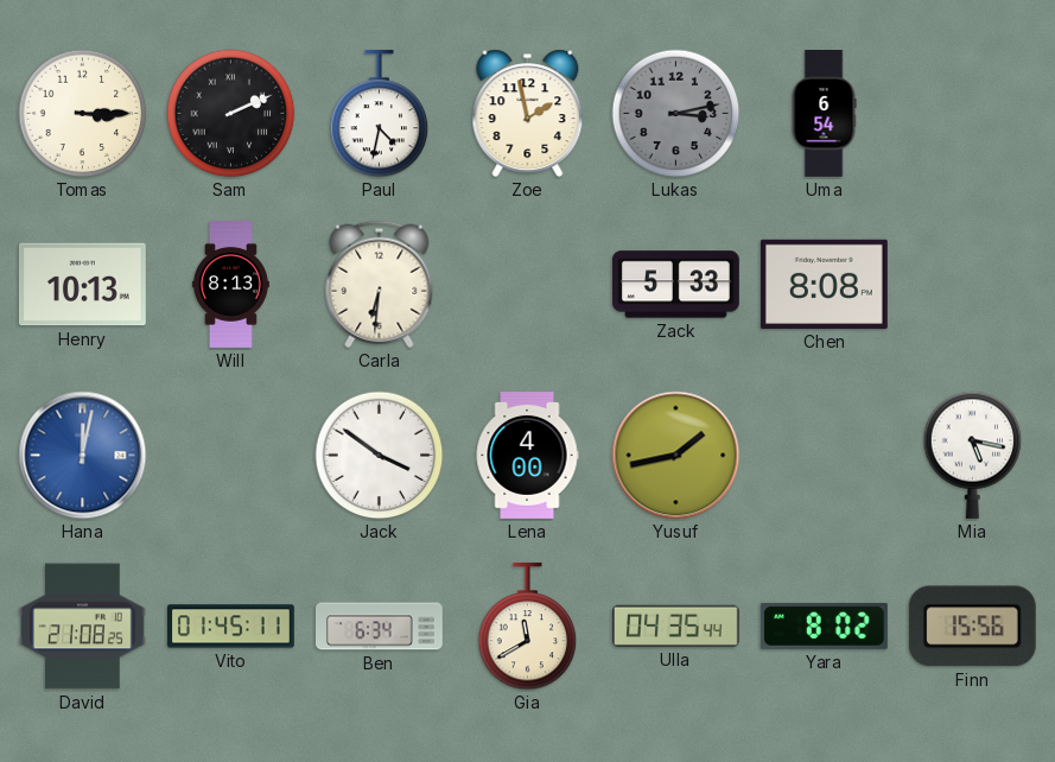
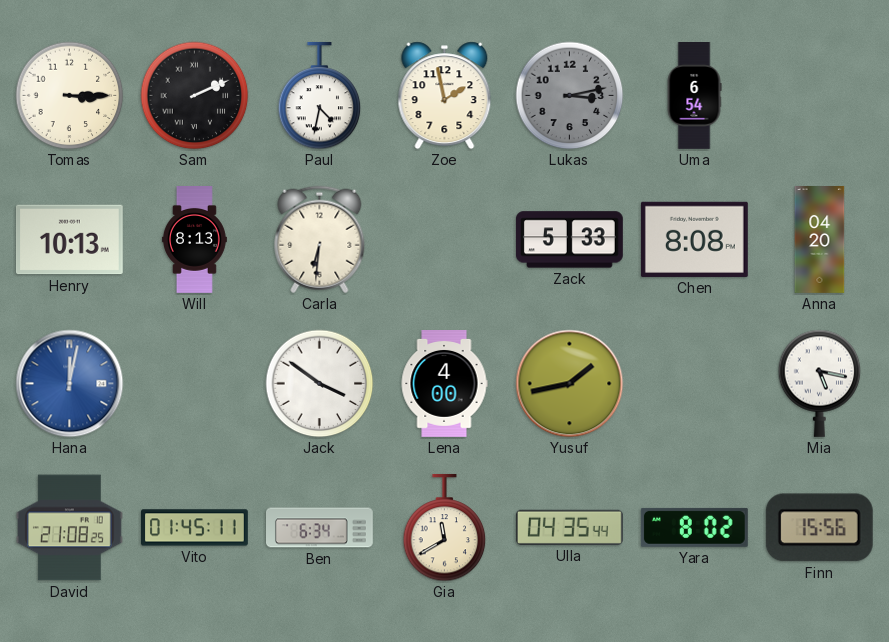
Anna: none -> 04:20
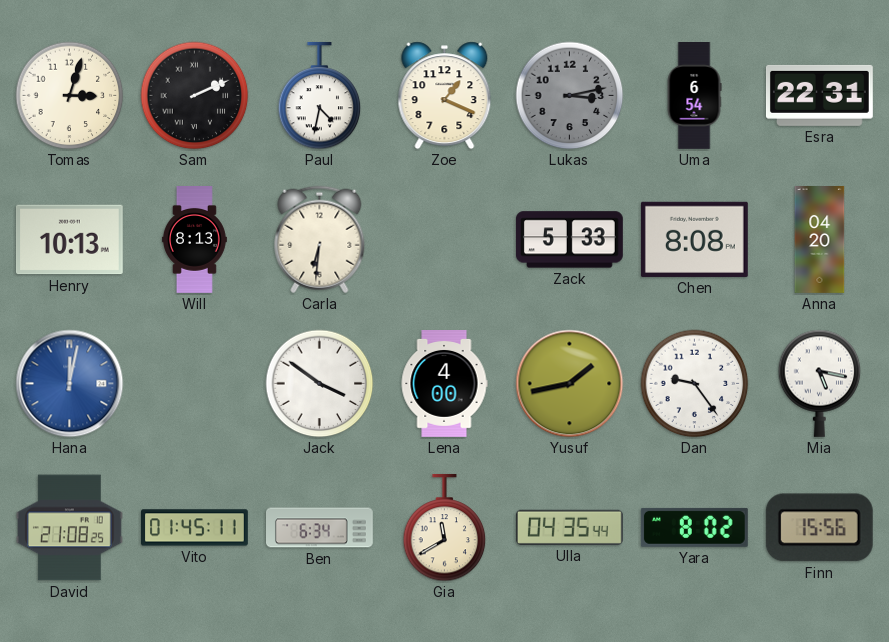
Tomas: 3:15 -> 3:03
Zoe: 1:58 -> 1:19
Esra: none -> 22:31
Dan: none -> 9:24
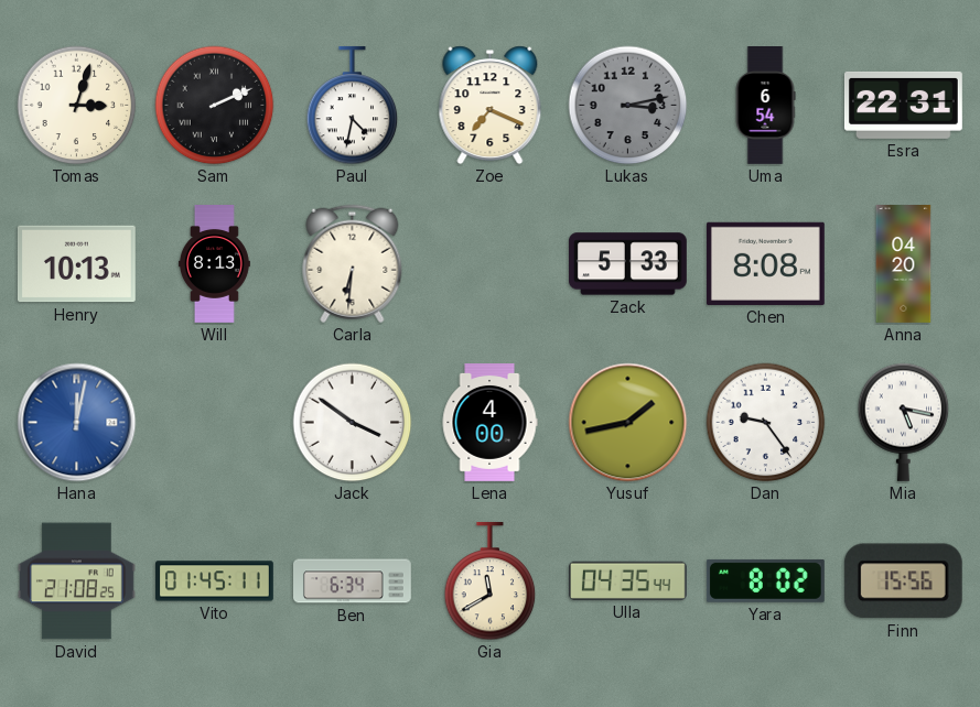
Zoe: 1:19 -> 7:19
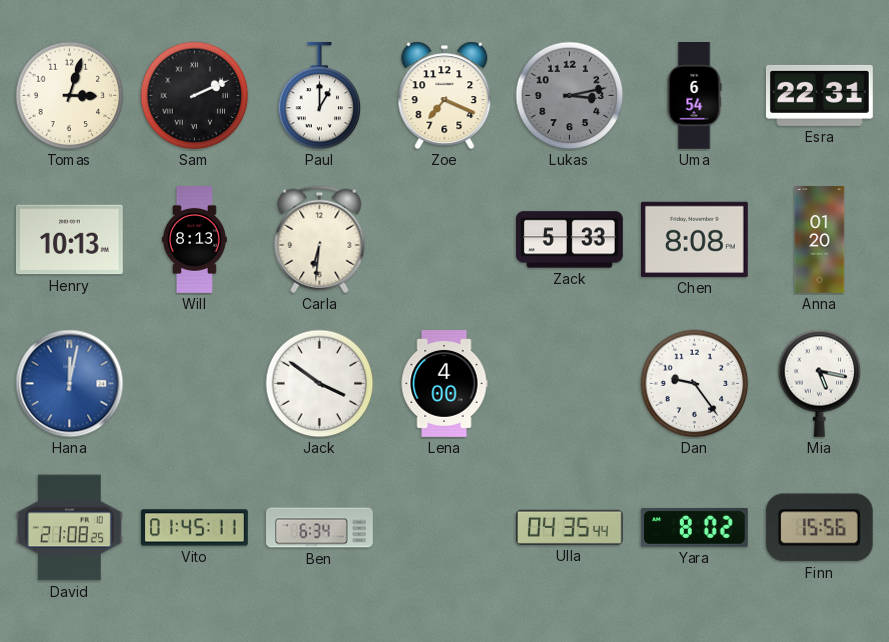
Paul: 4:32 -> 1:00
Anna: 04:20 -> 01:20
Yusuf: 1:43 -> none
Gia: 11:40 -> none
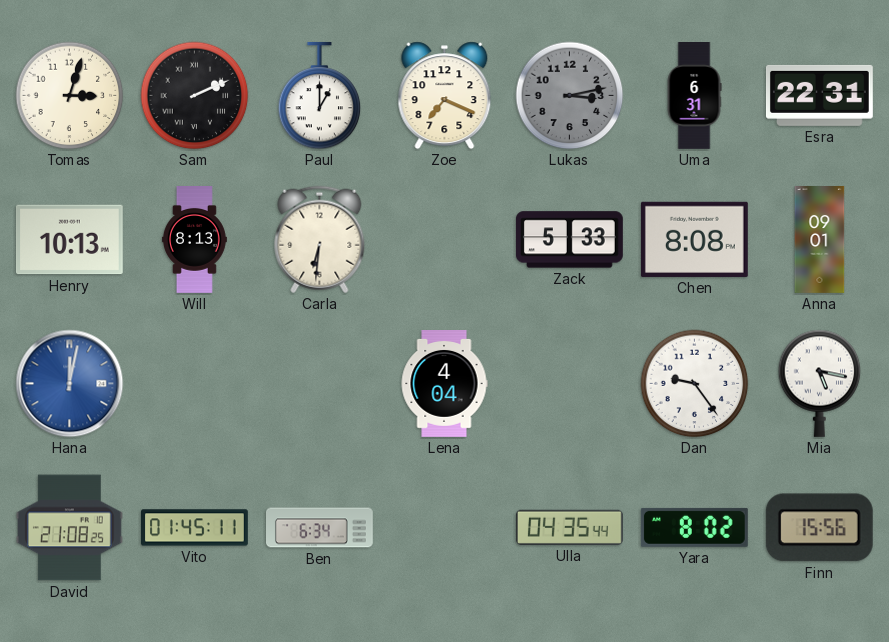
Uma: 6:54 -> 6:31
Anna: 01:20 -> 09:01
Jack: 3:51 -> none
Lena: 4:00 -> 4:04
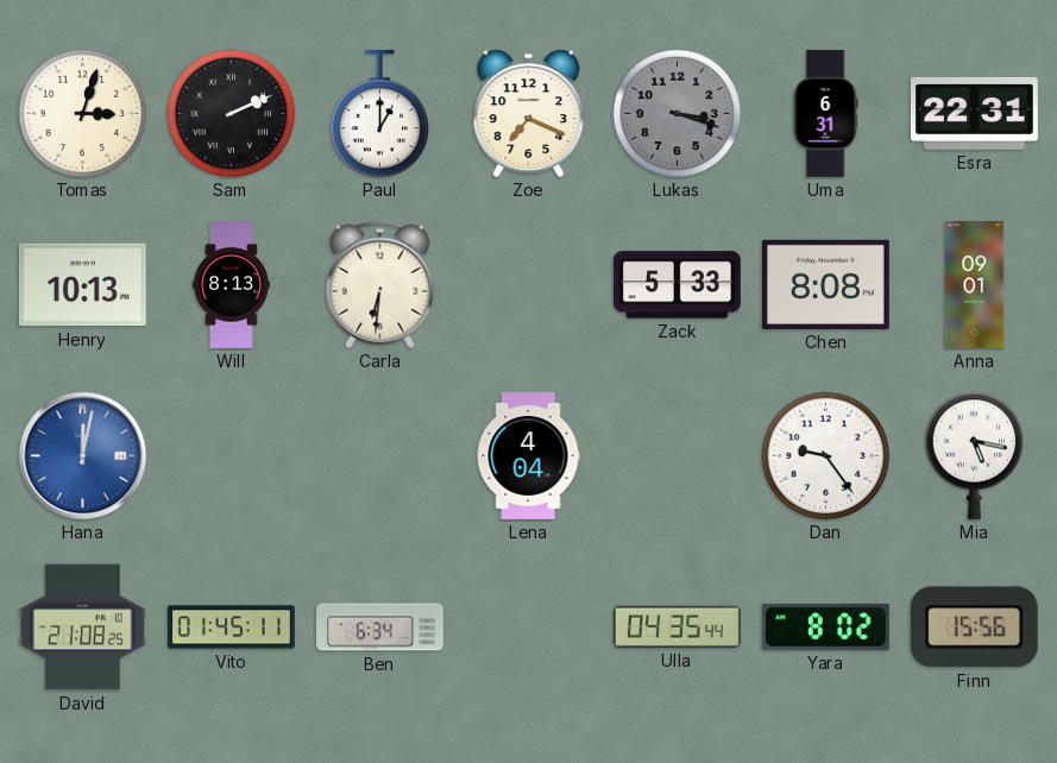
Lukas: 3:13 -> 3:18
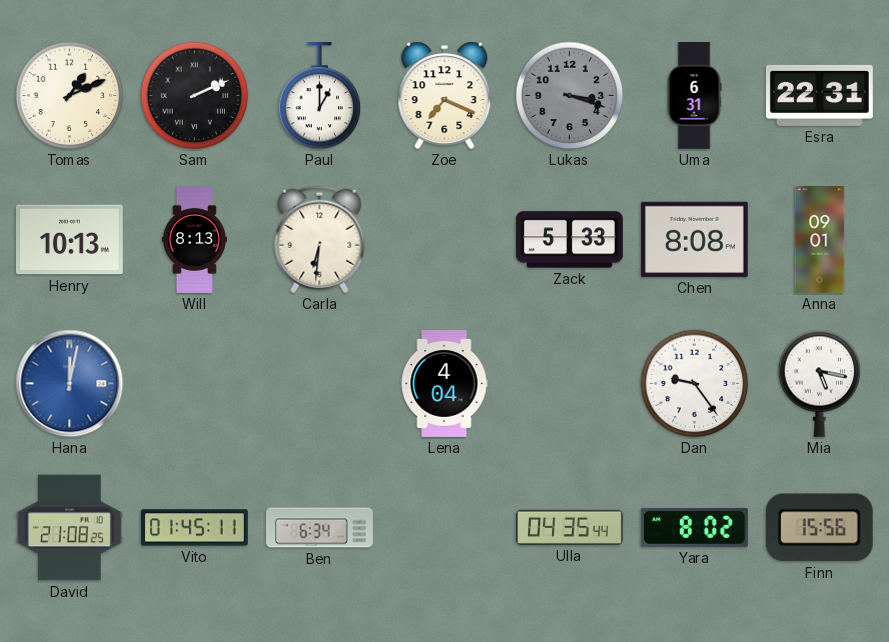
Tomas: 3:03 -> 1:11
